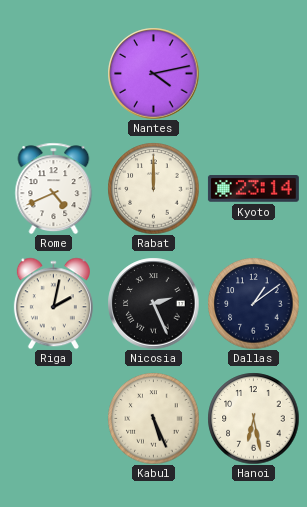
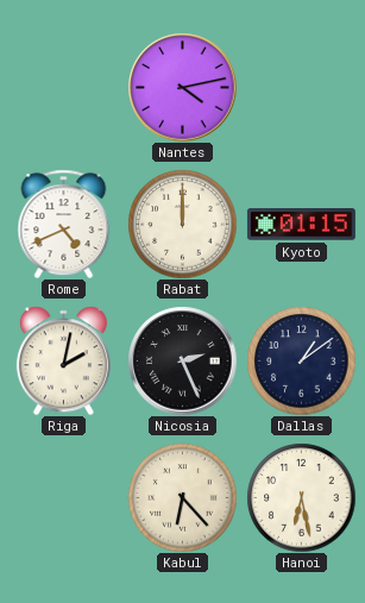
Kyoto: 23:14 -> 01:15
Kabul: 5:26 -> 6:23
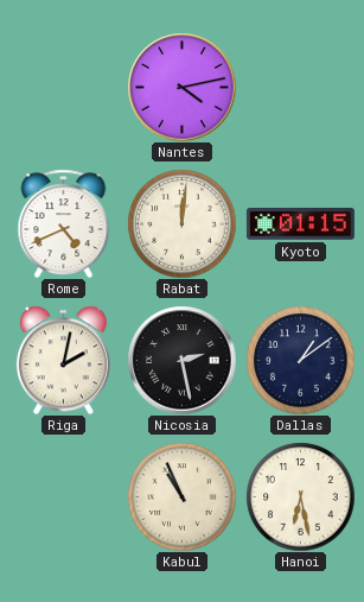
Rabat: 12:00 -> 12:01
Nicosia: 2:26 -> 2:28
Kabul: 6:23 -> 10:56
